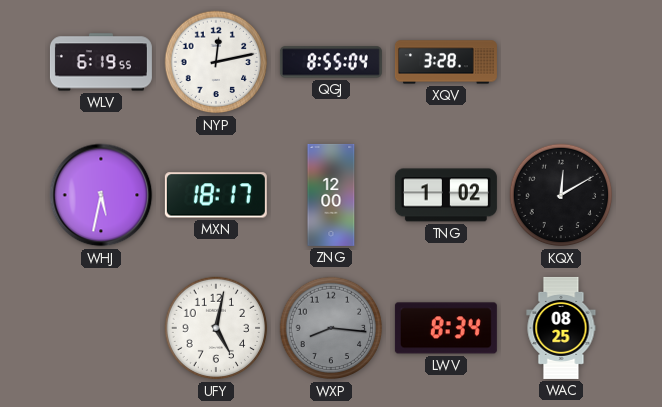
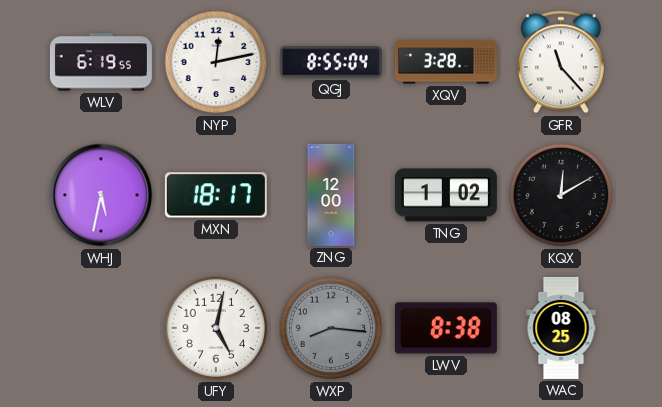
GFR: none -> 11:23
LWV: 8:34 -> 8:38
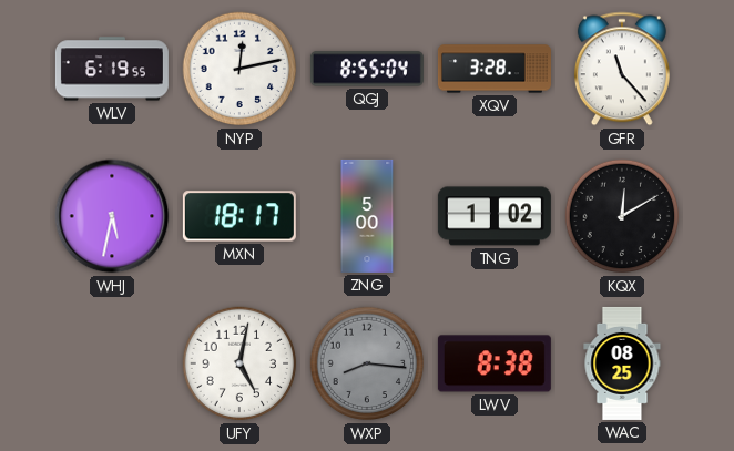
ZNG: 12:00 -> 5:00
